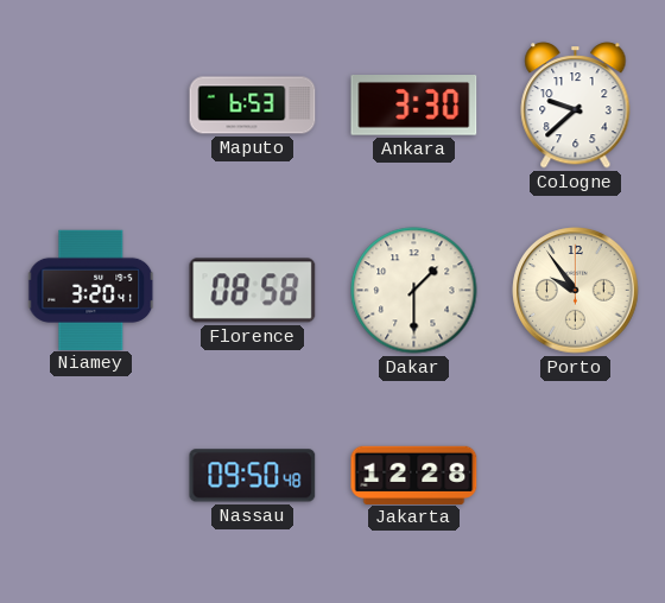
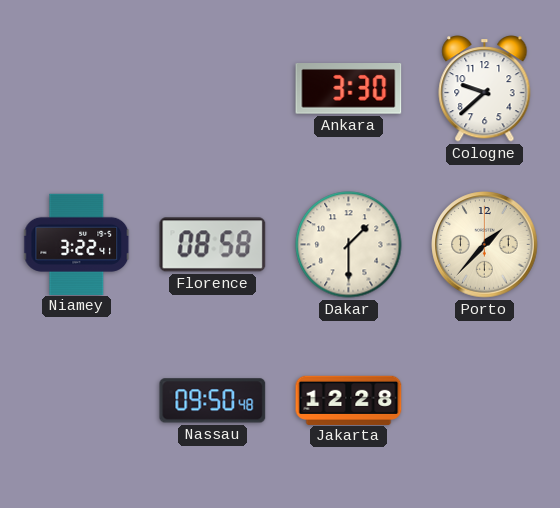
Maputo: 6:53 -> none
Niamey: 3:20 -> 3:22
Porto: 9:54 -> 1:37
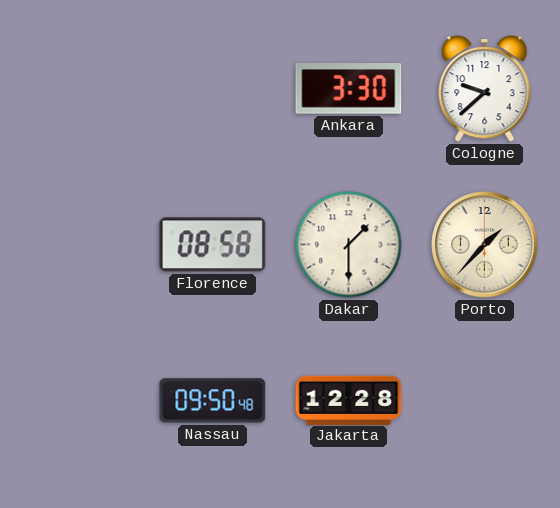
Niamey: 3:22 -> none
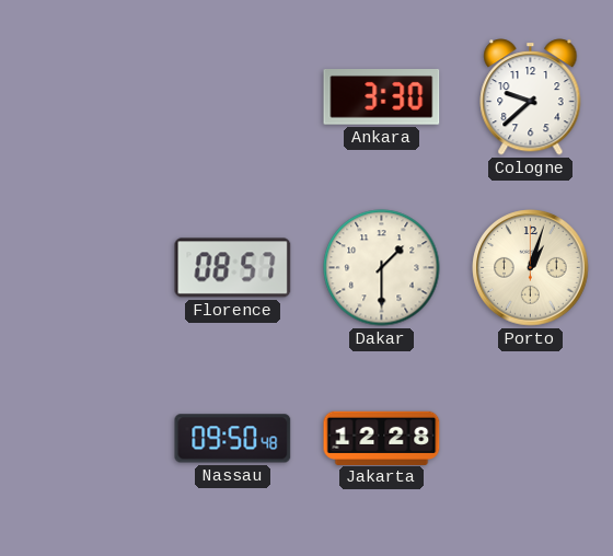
Florence: 08:58 -> 08:57
Porto: 1:37 -> 1:03
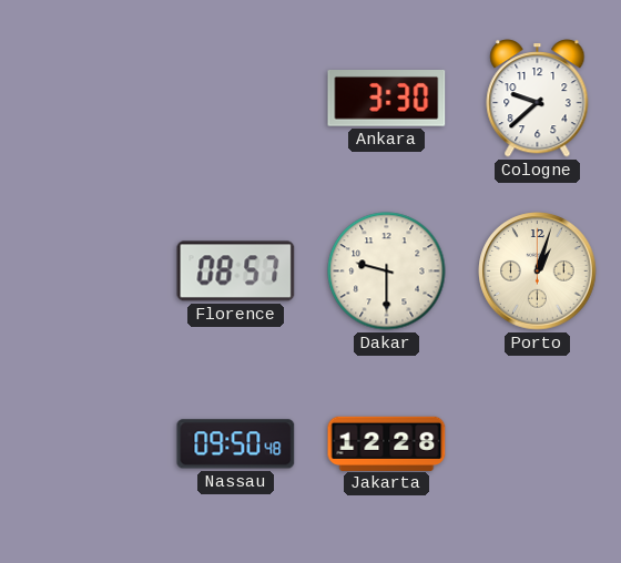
Dakar: 1:30 -> 9:30
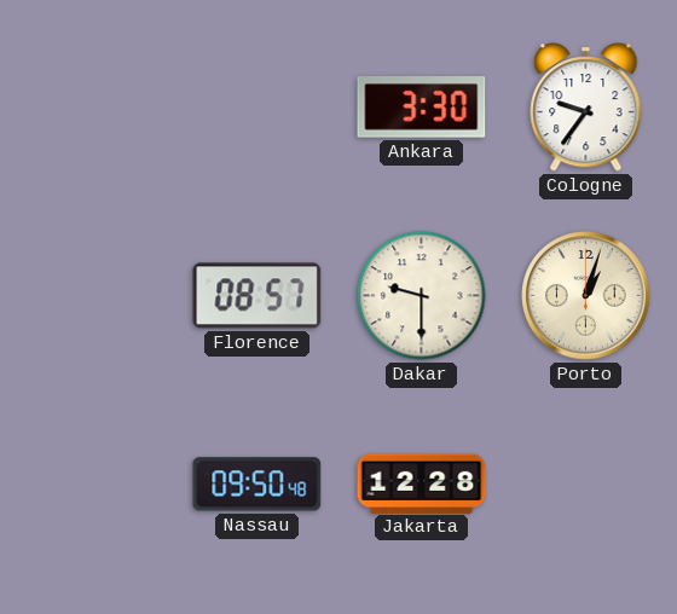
Cologne: 9:38 -> 9:36
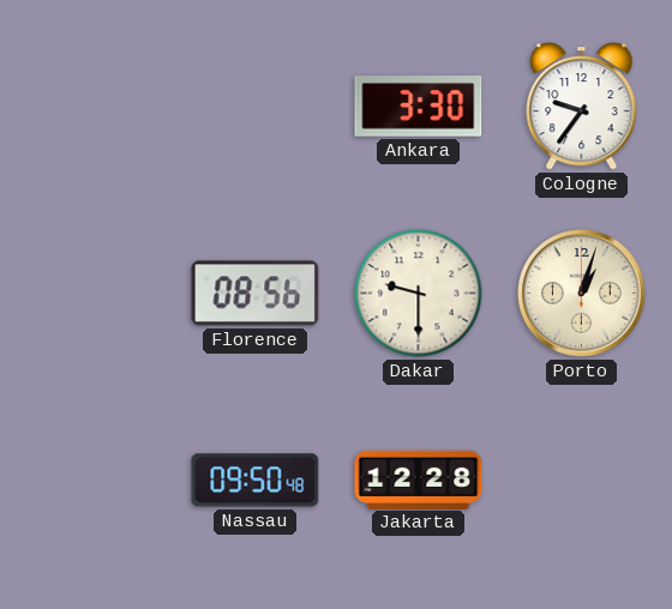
Florence: 08:57 -> 08:56
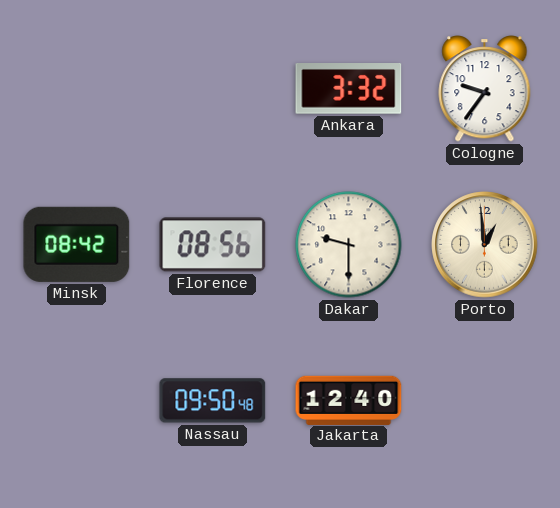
Ankara: 3:30 -> 3:32
Minsk: none -> 08:42
Porto: 1:03 -> 12:59
Jakarta: 12:28 -> 12:40
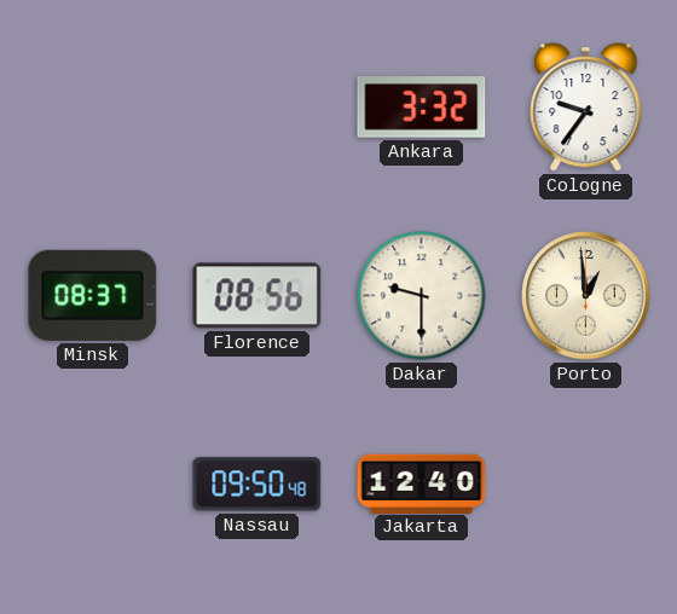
Minsk: 08:42 -> 08:37
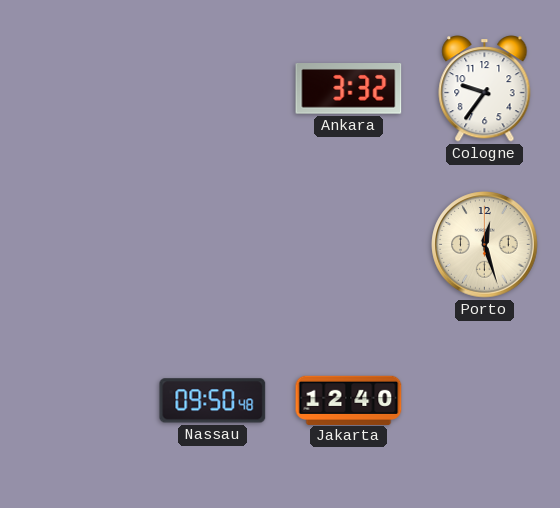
Minsk: 08:37 -> none
Florence: 08:56 -> none
Dakar: 9:30 -> none
Porto: 12:59 -> 12:27
